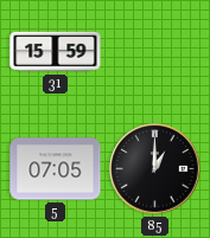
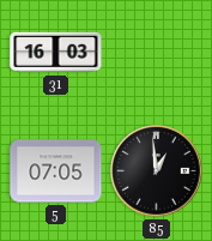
31: 15:59 -> 16:03
85: 1:00 -> 12:59
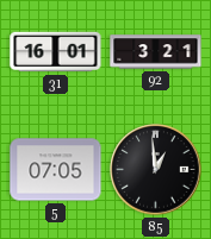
31: 16:03 -> 16:01
92: none -> 3:21
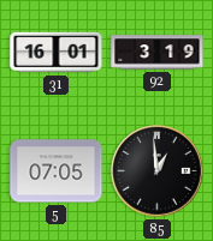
92: 3:21 -> 3:19
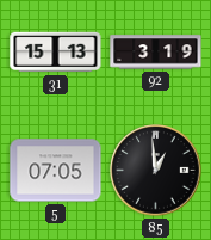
31: 16:01 -> 15:13
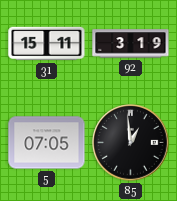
31: 15:13 -> 15:11
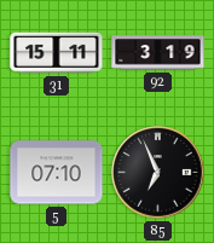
5: 07:05 -> 07:10
85: 12:59 -> 6:56
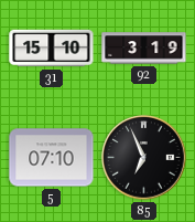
31: 15:11 -> 15:10
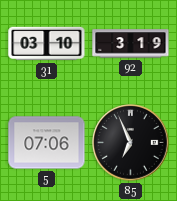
31: 15:10 -> 03:10
5: 07:10 -> 07:06
